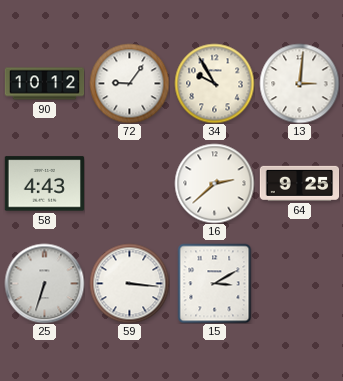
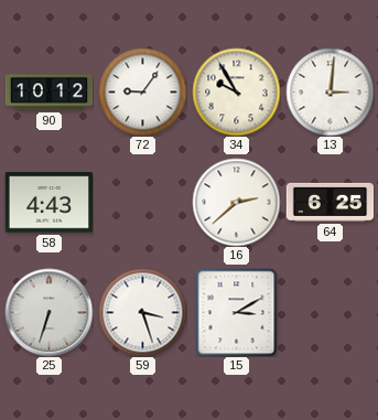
64: 9:25 -> 6:25
59: 3:16 -> 3:27
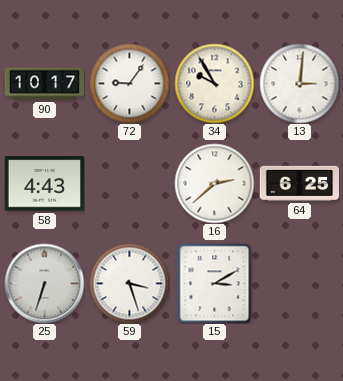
90: 10:12 -> 10:17
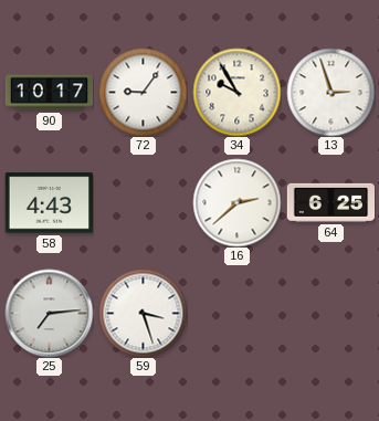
13: 3:01 -> 2:57
25: 6:33 -> 7:14
15: 3:10 -> none
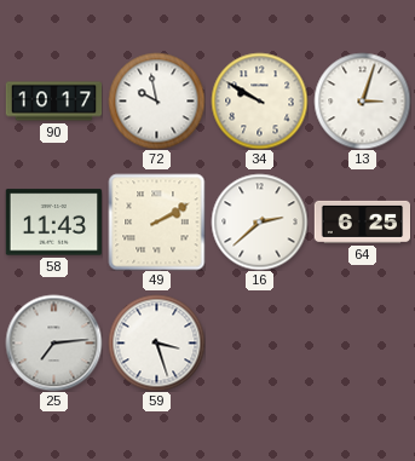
72: 9:06 -> 9:58
34: 9:55 -> 9:50
13: 2:57 -> 3:03
58: 4:43 -> 11:43
49: none -> 2:10
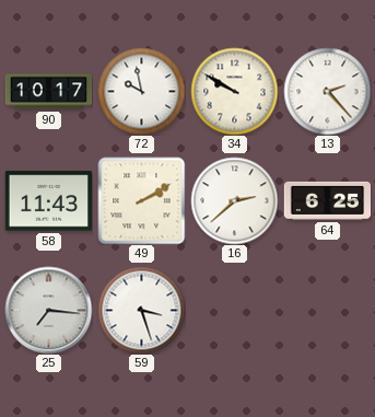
13: 3:03 -> 2:23
25: 7:14 -> 7:16
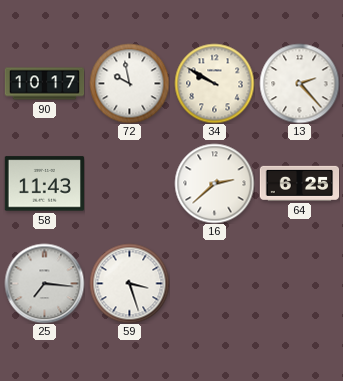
49: 2:10 -> none
